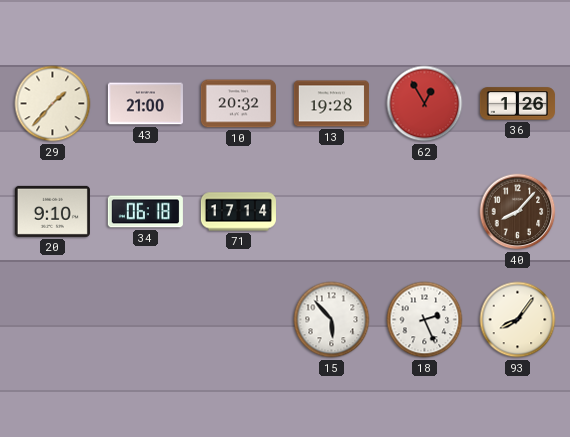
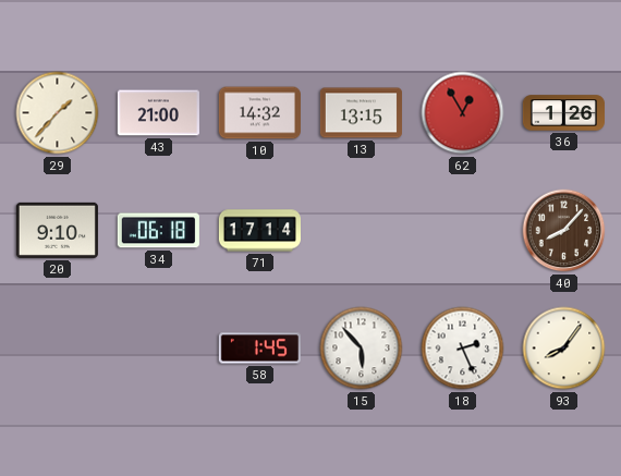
10: 20:32 -> 14:32
13: 19:28 -> 13:15
58: none -> 1:45
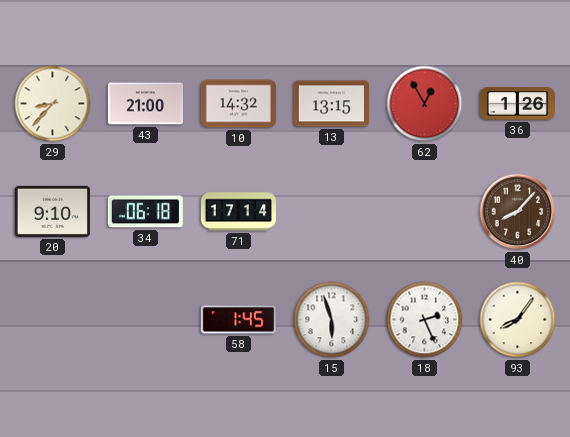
29: 1:37 -> 8:37
15: 5:53 -> 5:57
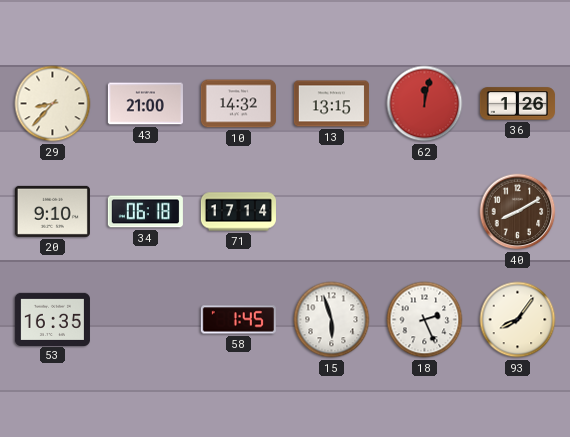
62: 12:55 -> 12:02
40: 8:07 -> 8:10
53: none -> 16:35
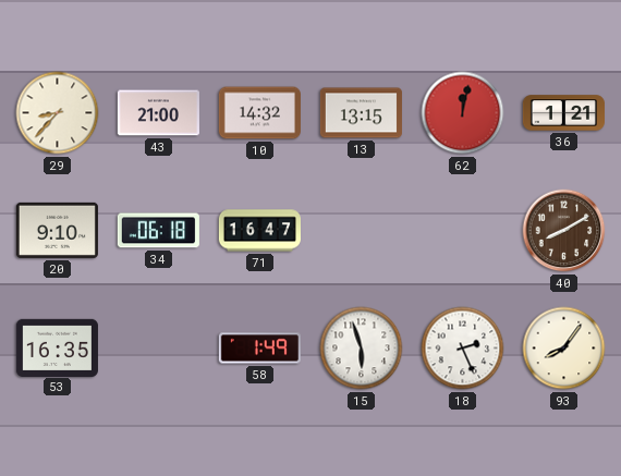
36: 1:26 -> 1:21
71: 17:14 -> 16:47
58: 1:45 -> 1:49
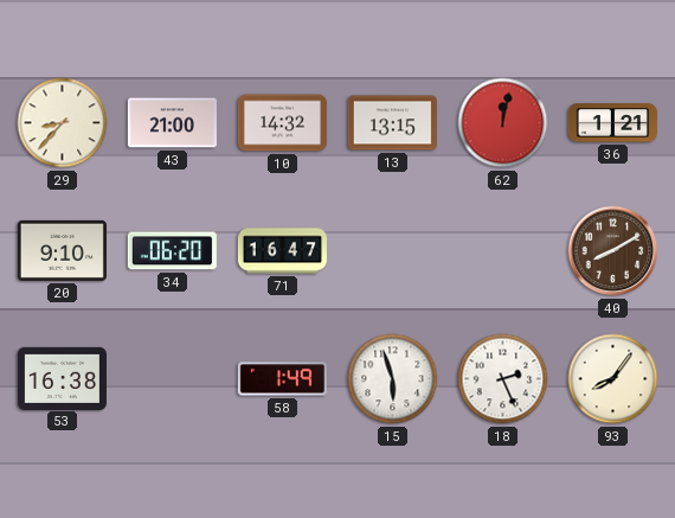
34: 06:18 -> 06:20
53: 16:35 -> 16:38
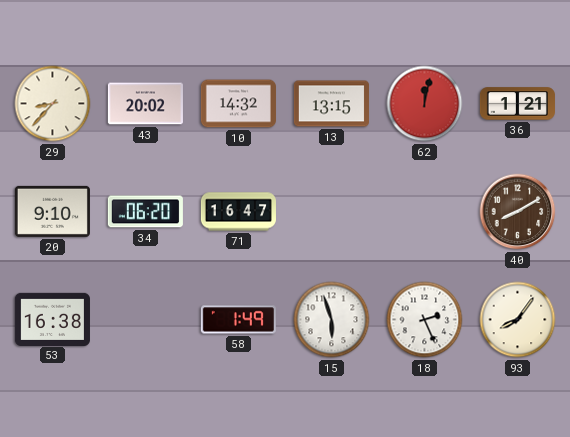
43: 21:00 -> 20:02
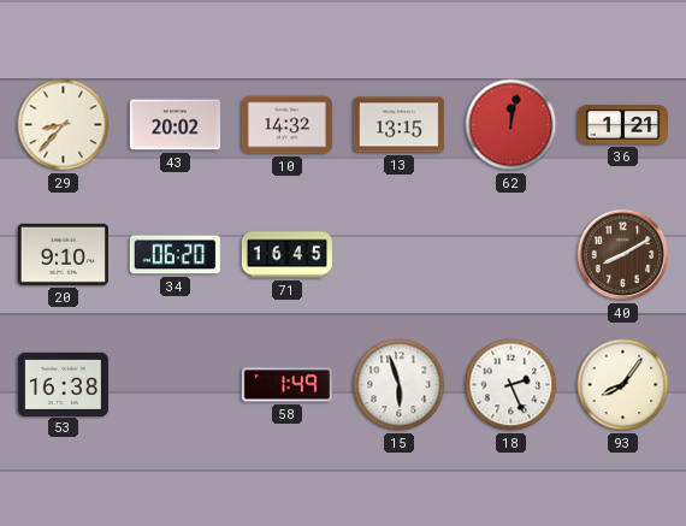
71: 16:47 -> 16:45
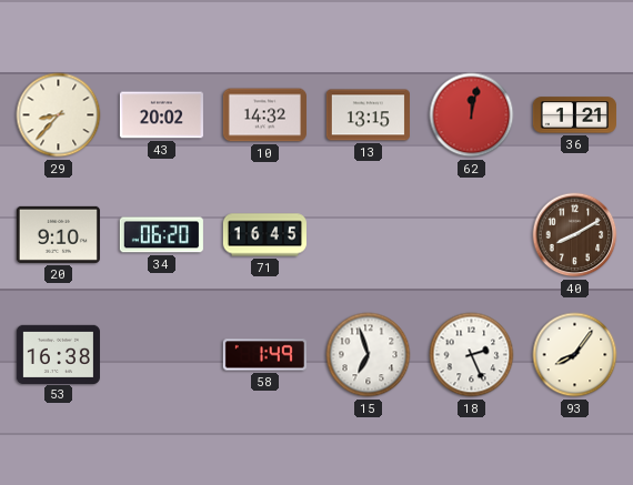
15: 5:57 -> 6:57
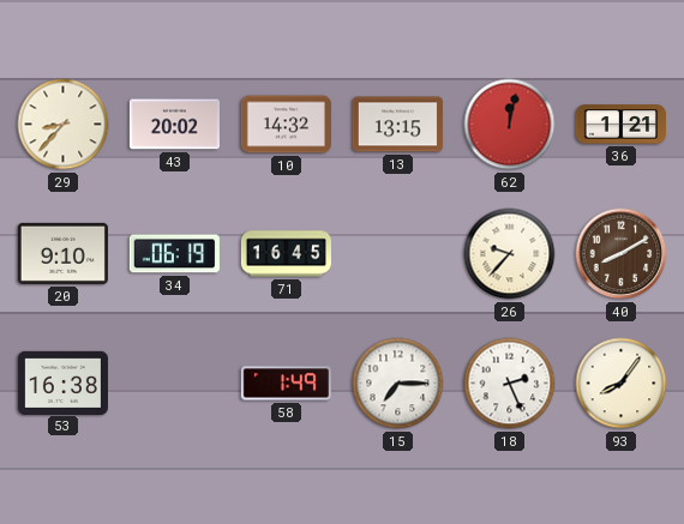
34: 06:20 -> 06:19
26: none -> 9:37
15: 6:57 -> 7:15
